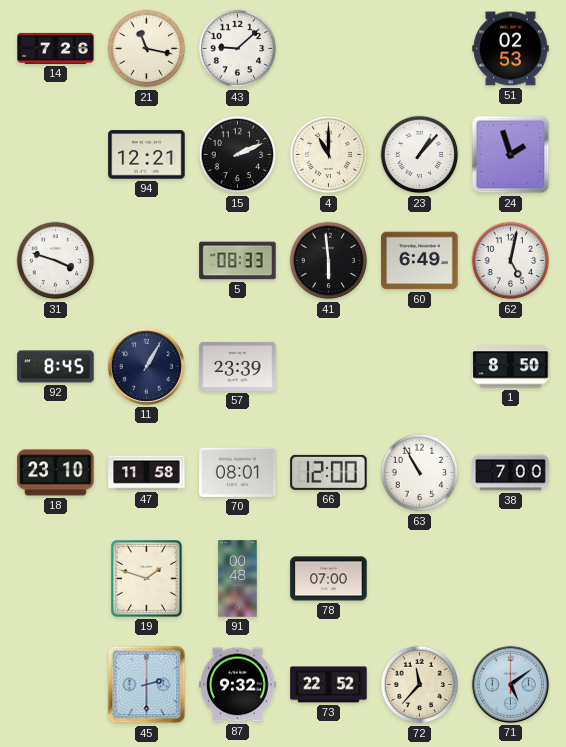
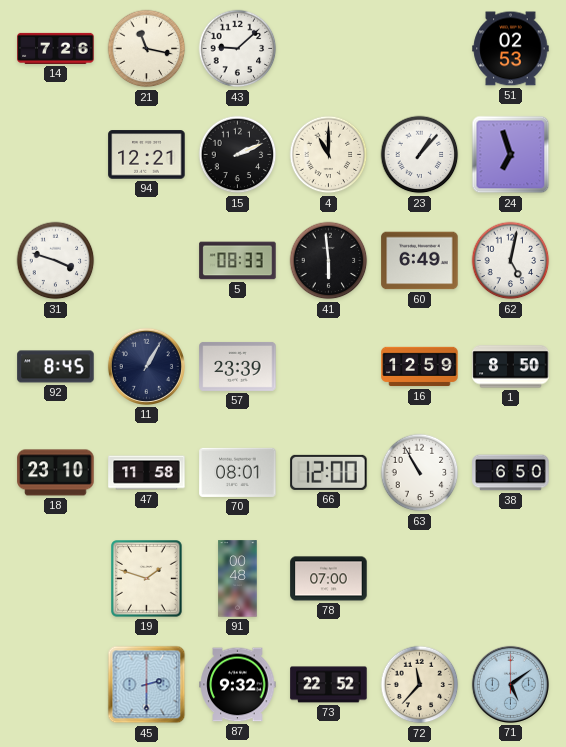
24: 1:57 -> 6:57
16: none -> 12:59
38: 7:00 -> 6:50
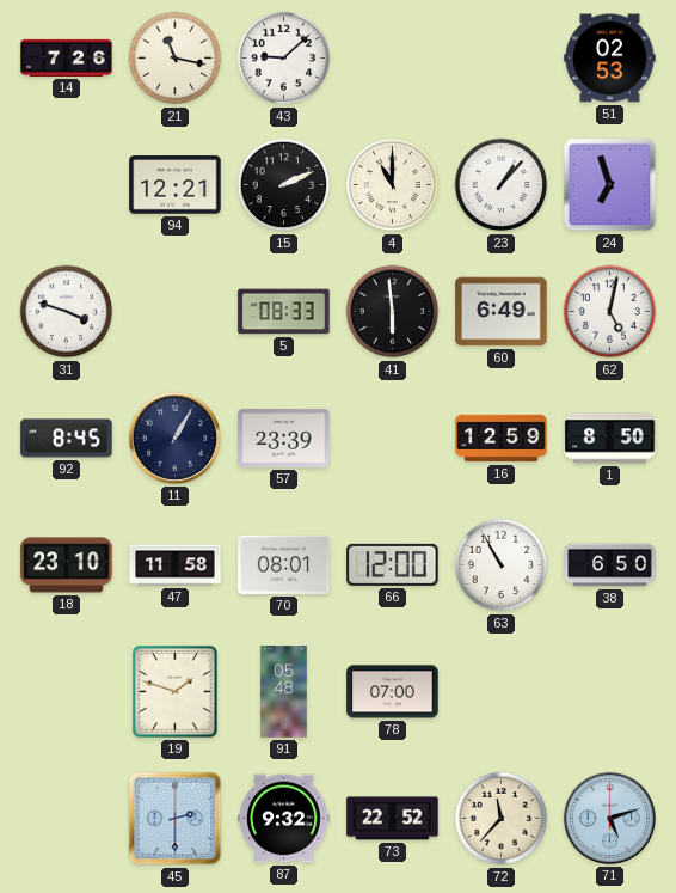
91: 00:48 -> 05:48
71: 5:09 -> 5:12
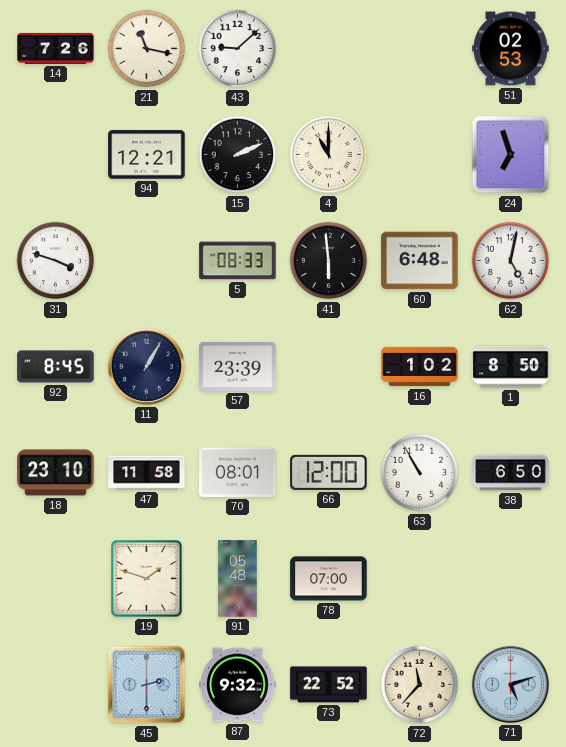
23: 1:07 -> none
60: 6:49 -> 6:48
16: 12:59 -> 1:02
